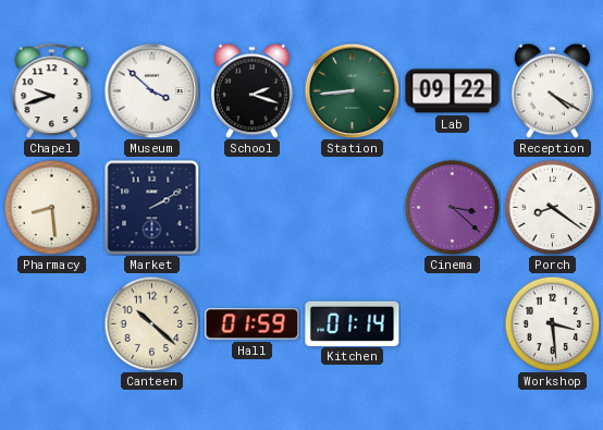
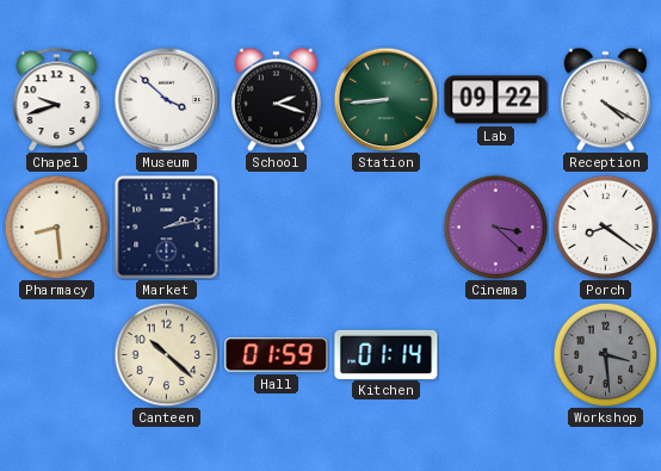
Market: 2:10 -> 2:13
Workshop dial: white -> grey
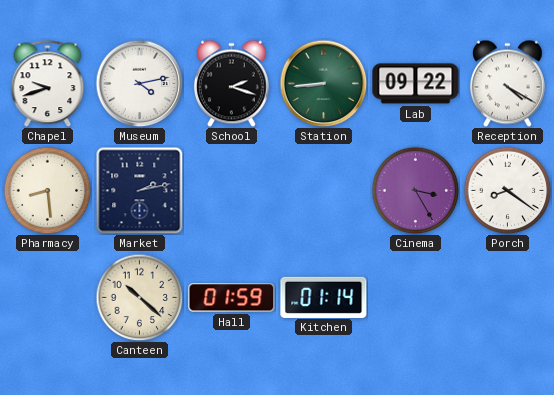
Museum: 3:52 -> 4:13
Cinema: 3:22 -> 3:25
Workshop: 3:29 -> none
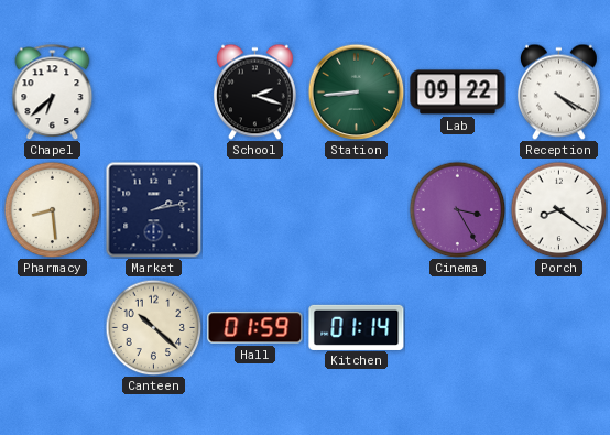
Chapel: 9:42 -> 6:38
Museum: 4:13 -> none
